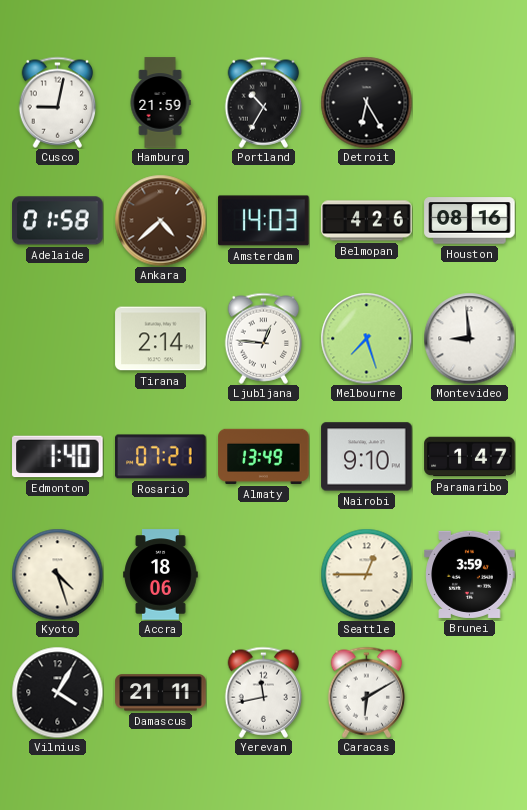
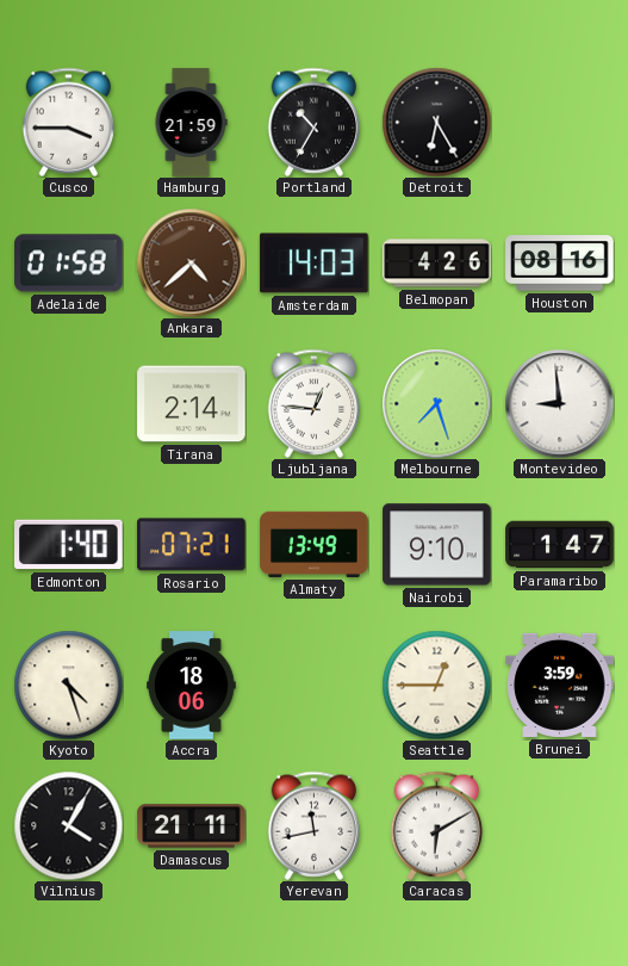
Cusco: 9:02 -> 3:45
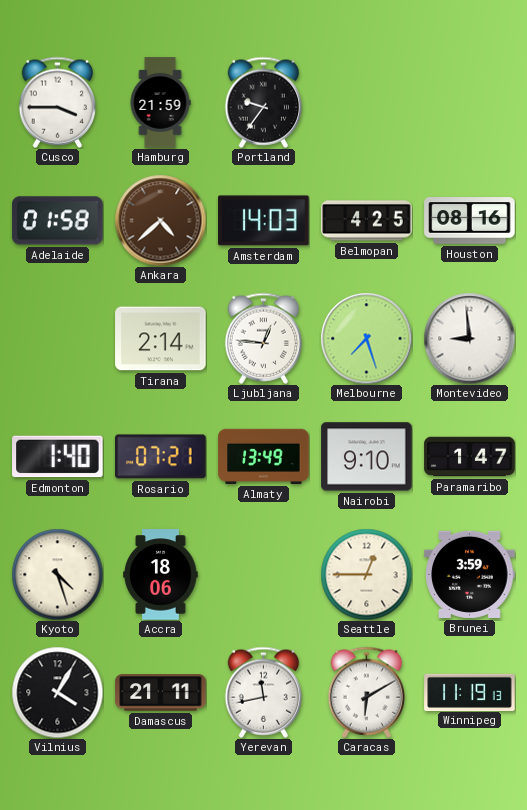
Portland: 10:35 -> 9:36
Detroit: 6:25 -> none
Belmopan: 4:26 -> 4:25
Winnipeg: none -> 11:19
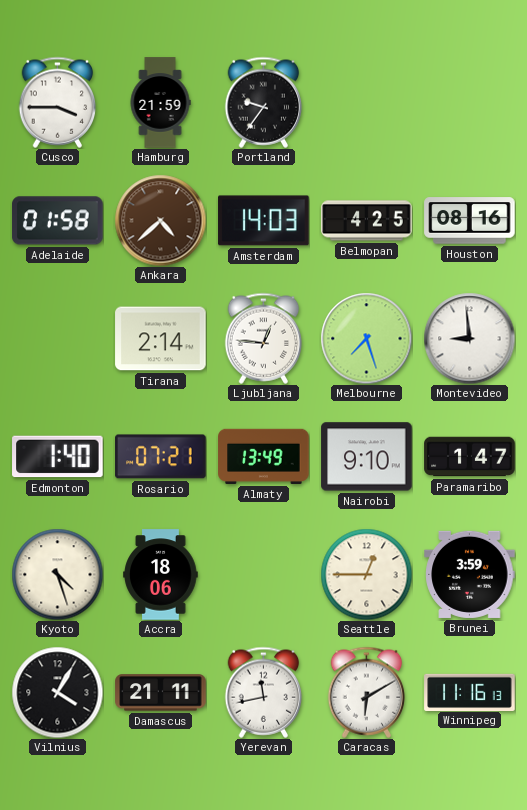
Winnipeg: 11:19 -> 11:16
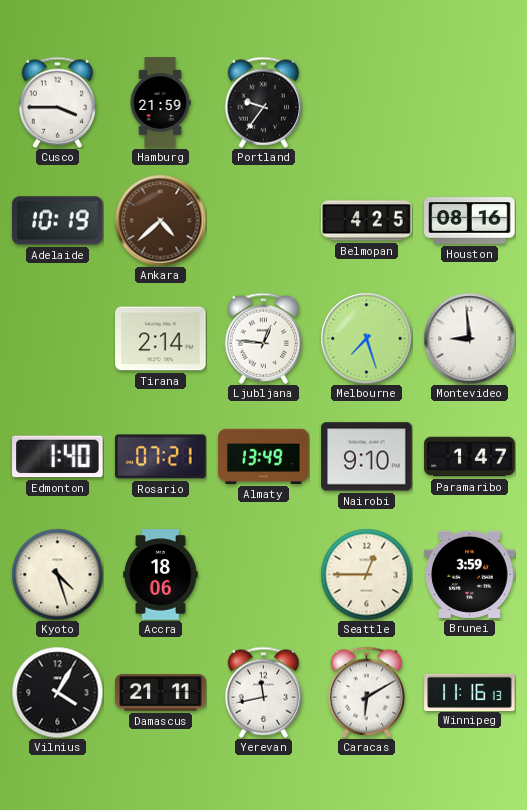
Adelaide: 01:58 -> 10:19
Amsterdam: 14:03 -> none
